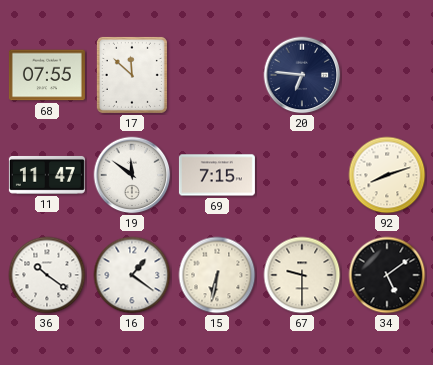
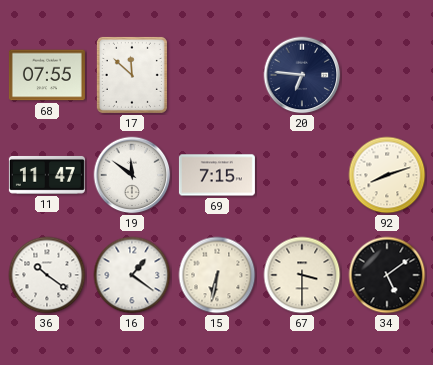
67: 9:30 -> 3:30
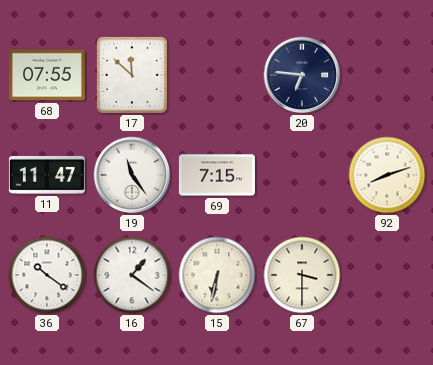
19: 11:51 -> 11:24
34: 5:09 -> none
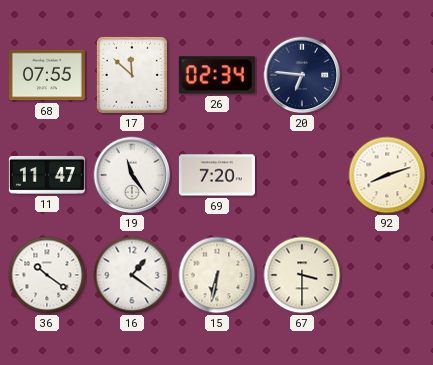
26: none -> 02:34
69: 7:15 -> 7:20
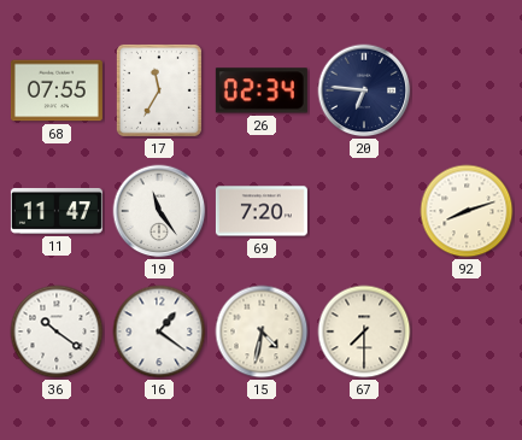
17: 11:52 -> 11:35
15: 6:32 -> 4:32
67: 3:30 -> 7:30
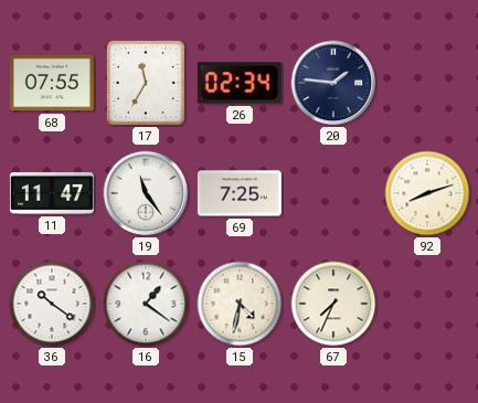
20: 6:46 -> 1:46
69: 7:20 -> 7:25
67: 7:30 -> 7:34
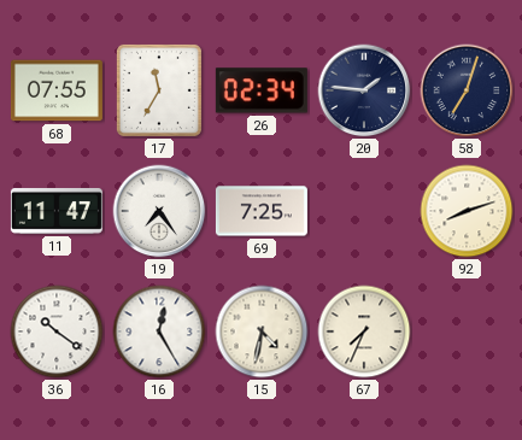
58: none -> 7:03
19: 11:24 -> 7:24
16: 1:21 -> 12:25
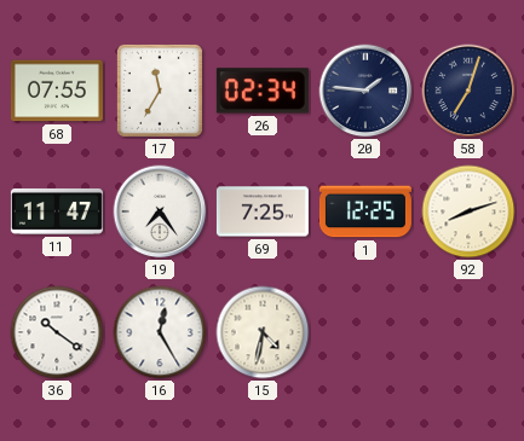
1: none -> 12:25
67: 7:34 -> none
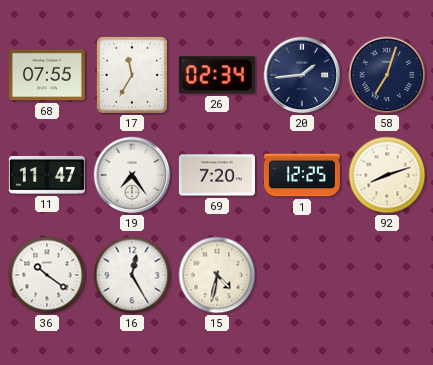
20: 1:46 -> 1:44
69: 7:25 -> 7:20
